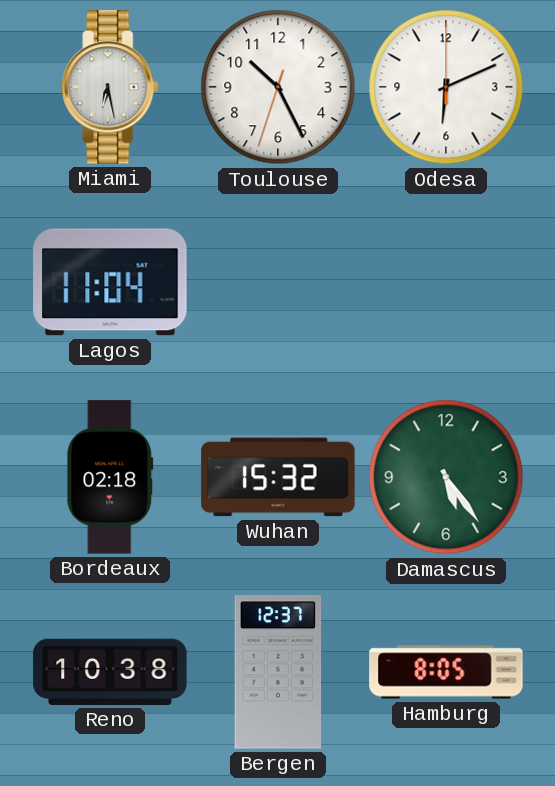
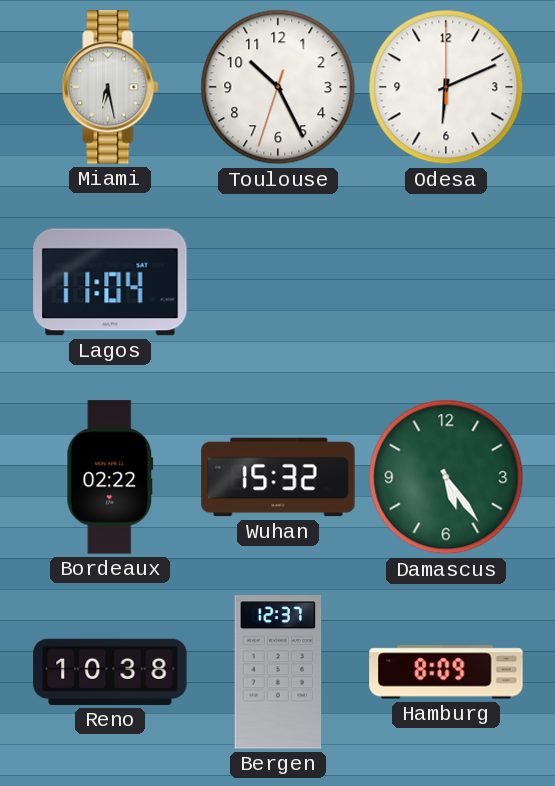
Bordeaux: 02:18 -> 02:22
Hamburg: 8:05 -> 8:09
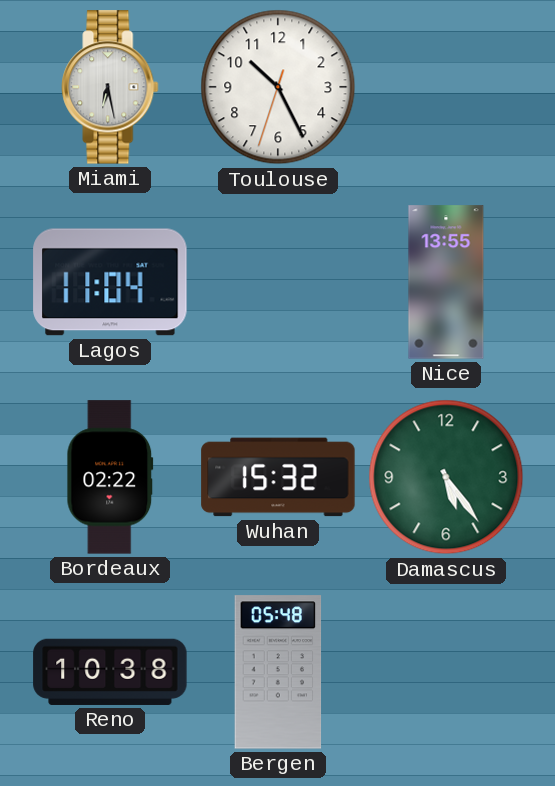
Odesa: 6:11 -> none
Nice: none -> 13:55
Bergen: 12:37 -> 05:48
Hamburg: 8:09 -> none
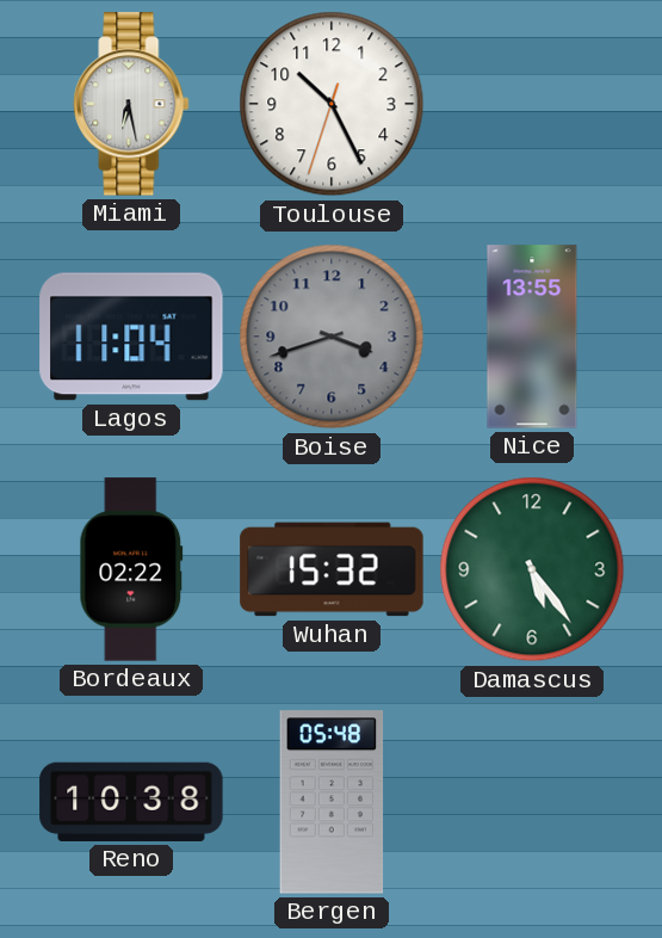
Boise: none -> 3:42
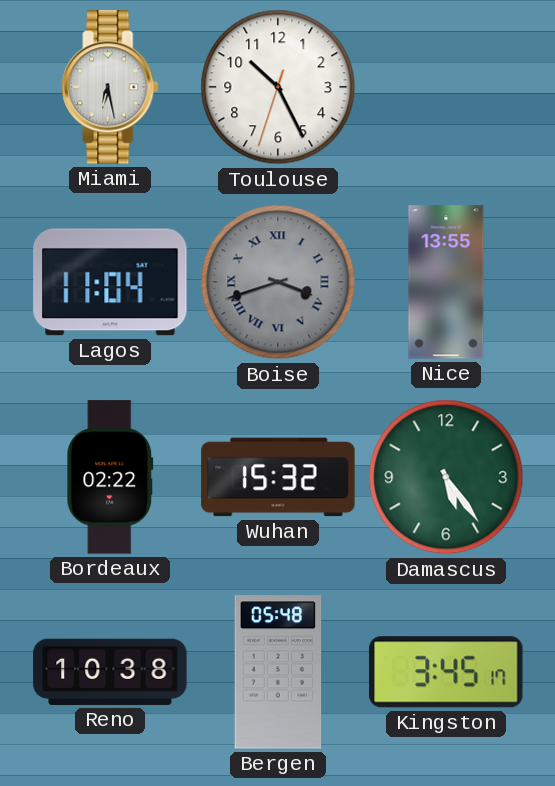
Boise numerals: Arabic -> Roman
Kingston: none -> 3:45
